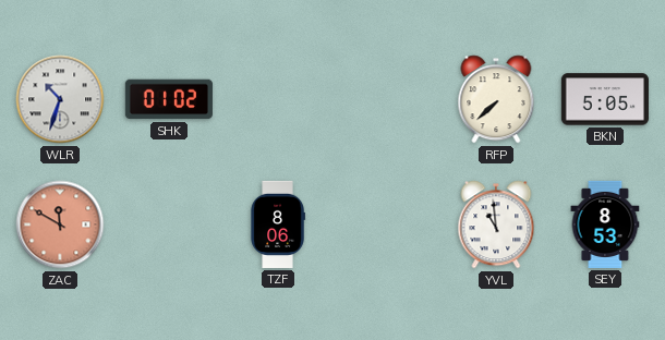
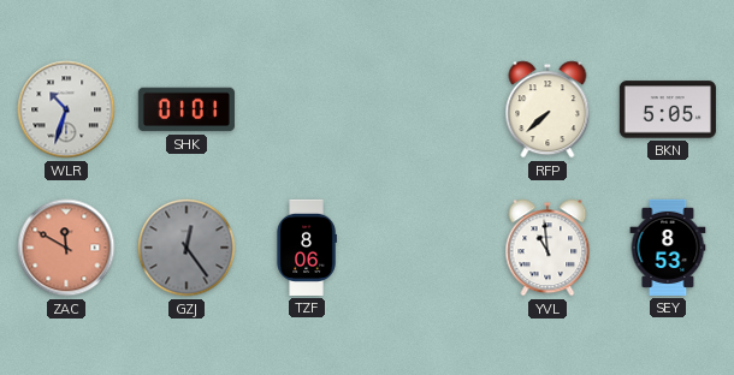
SHK: 01:02 -> 01:01
GZJ: none -> 12:24
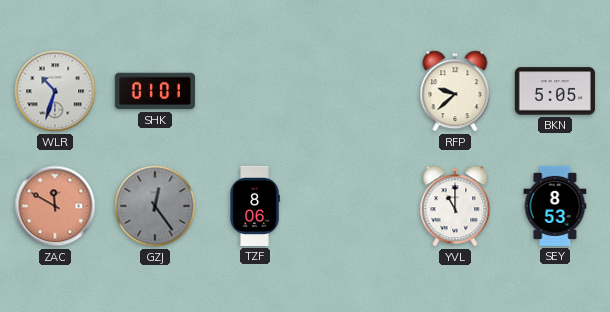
RFP: 7:38 -> 9:38
YVL: 10:59 -> 11:00
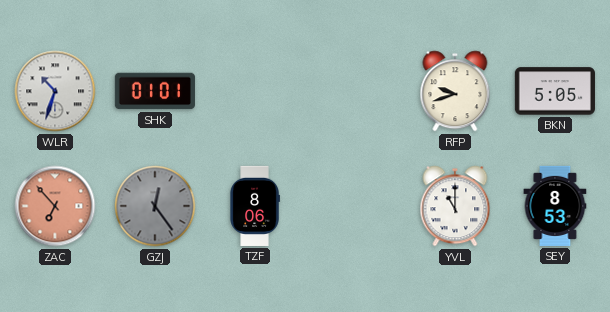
RFP: 9:38 -> 9:42
ZAC: 11:50 -> 6:53
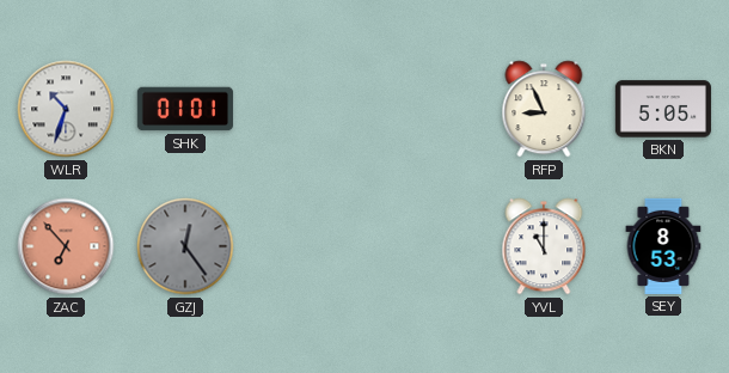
RFP: 9:42 -> 8:56
TZF: 8:06 -> none
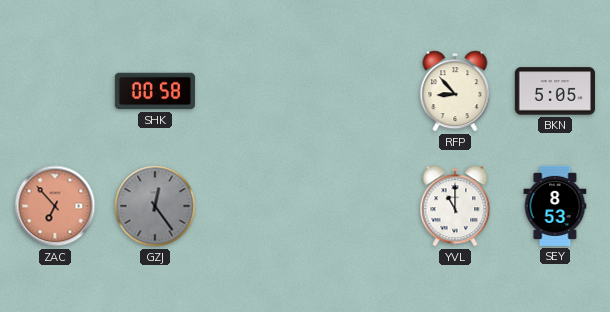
WLR: 10:33 -> none
SHK: 01:01 -> 00:58
RFP: 8:56 -> 8:53
